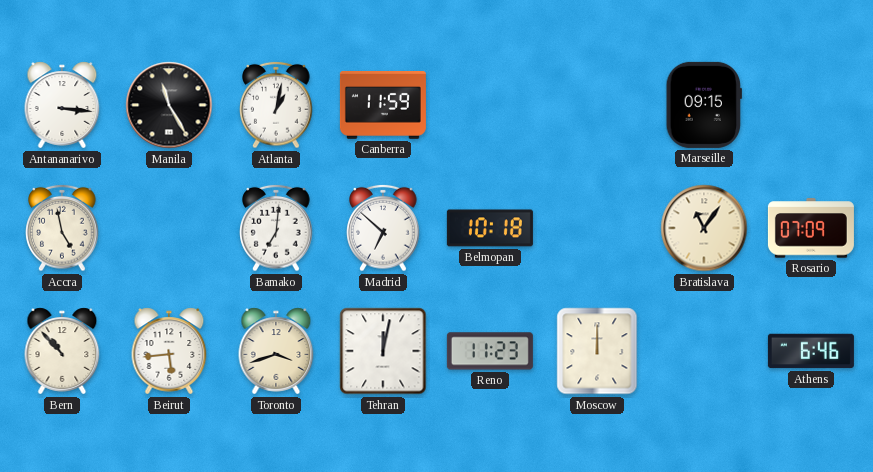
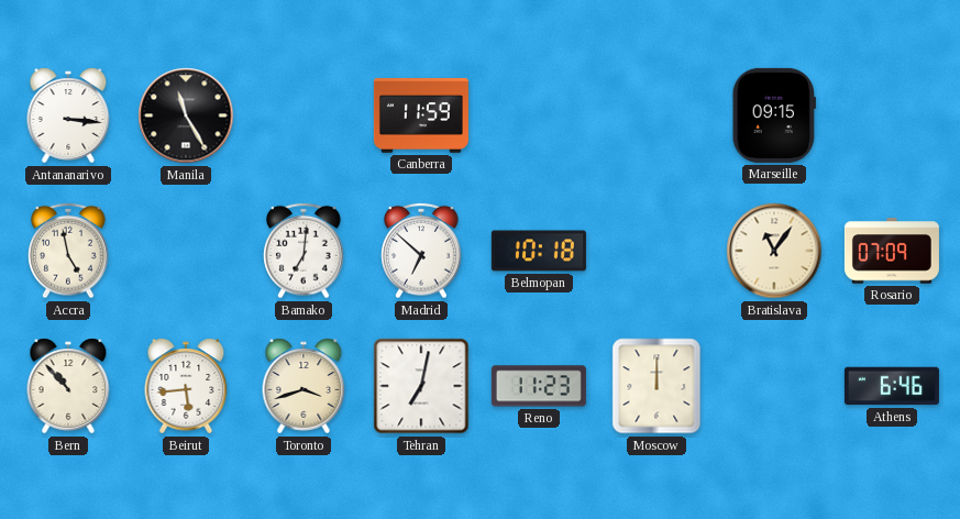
Atlanta: 1:02 -> none
Tehran: 12:02 -> 7:02
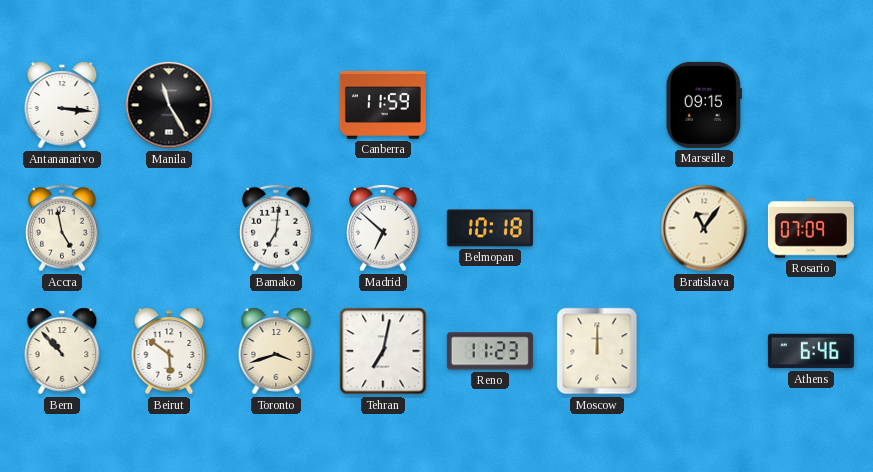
Beirut: 5:44 -> 5:51
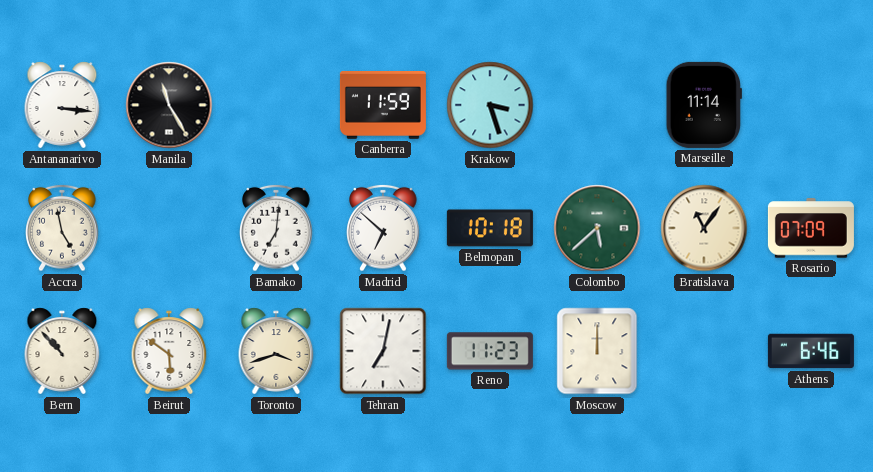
Krakow: none -> 3:27
Marseille: 09:15 -> 11:14
Colombo: none -> 5:38
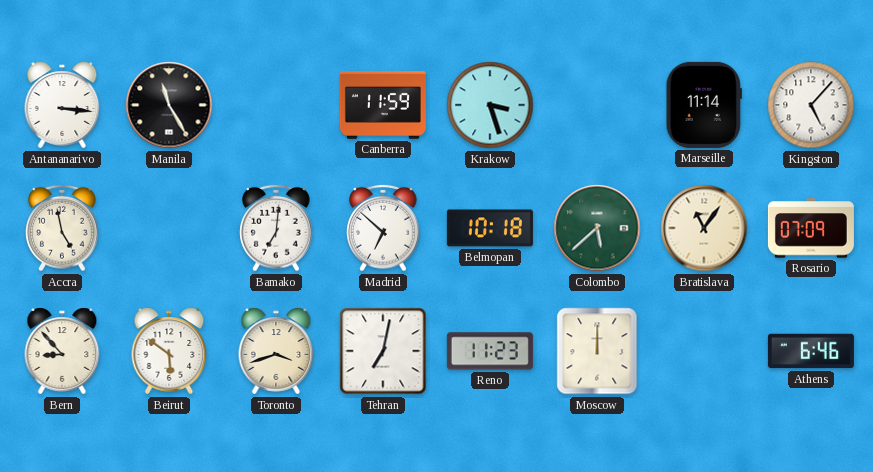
Kingston: none -> 5:07
Bern: 10:53 -> 8:53
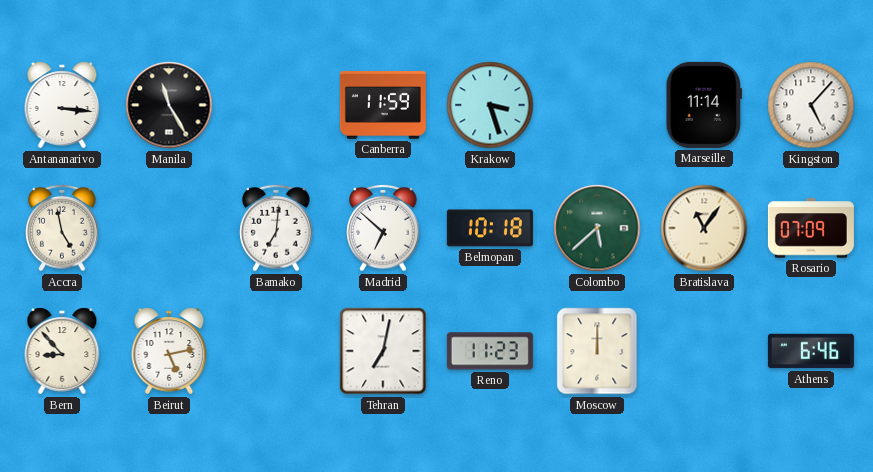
Beirut: 5:51 -> 5:13
Toronto: 3:42 -> none
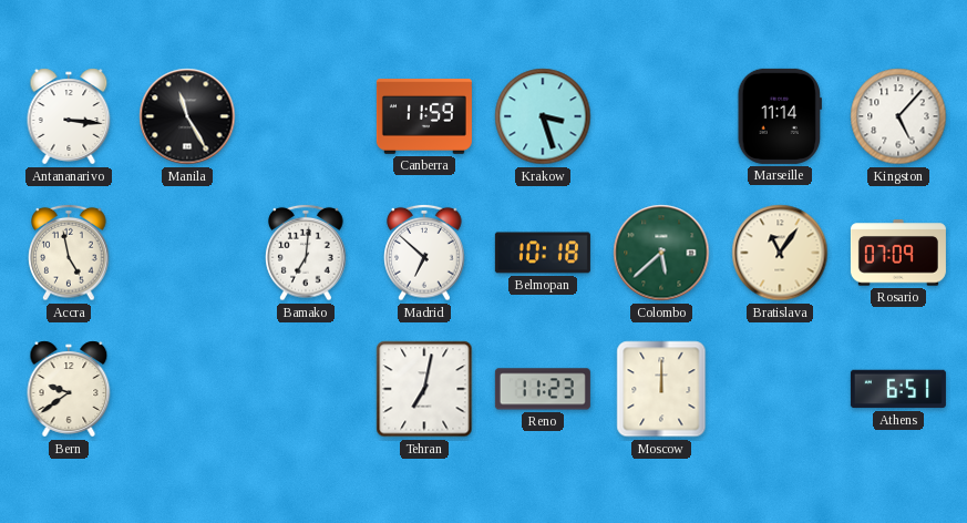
Bern: 8:53 -> 9:39
Beirut: 5:13 -> none
Athens: 6:46 -> 6:51
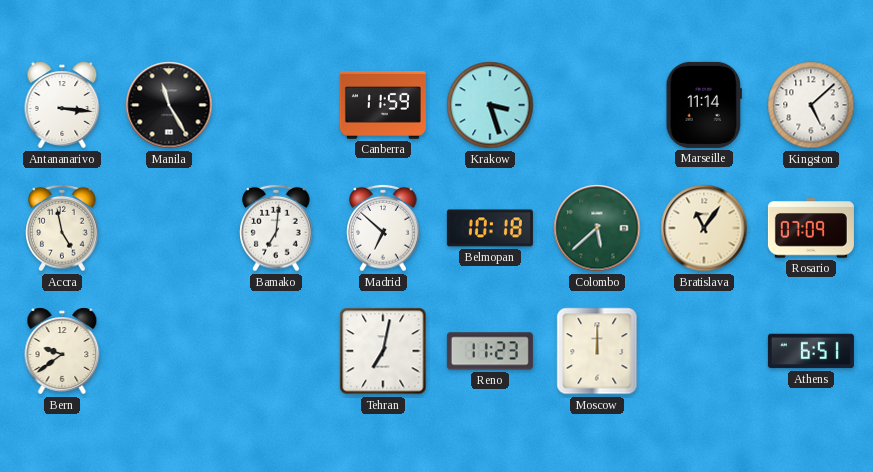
Kingston: 5:07 -> 5:08
